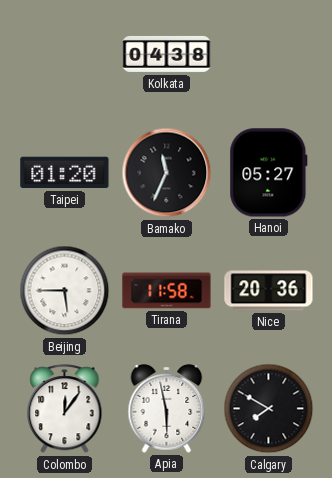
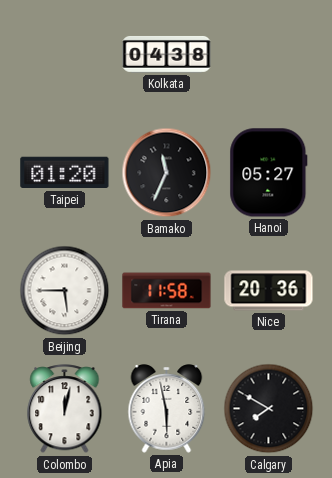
Colombo: 12:06 -> 12:02
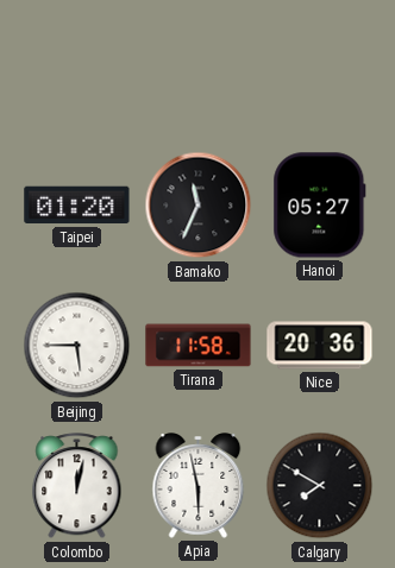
Kolkata: 04:38 -> none
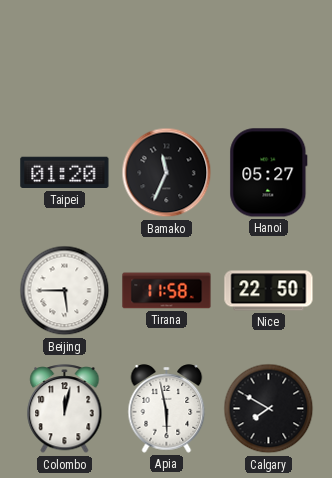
Nice: 20:36 -> 22:50
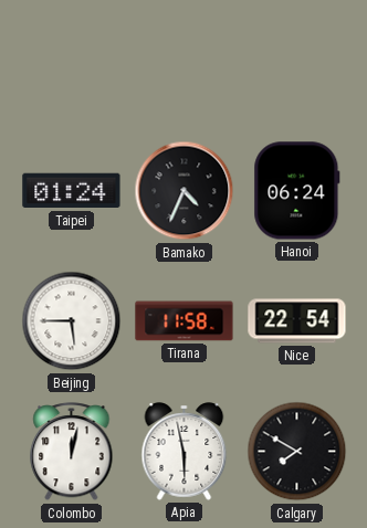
Taipei: 01:20 -> 01:24
Bamako: 11:34 -> 4:34
Hanoi: 05:27 -> 06:24
Nice: 22:50 -> 22:54
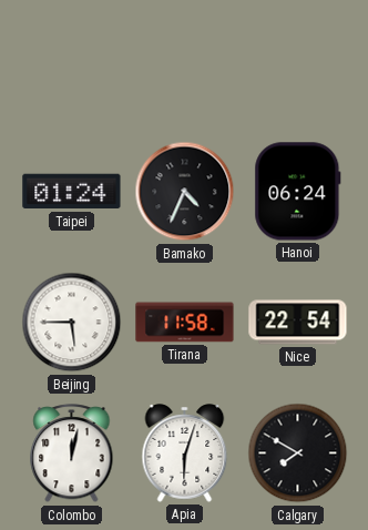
Apia: 5:58 -> 6:03
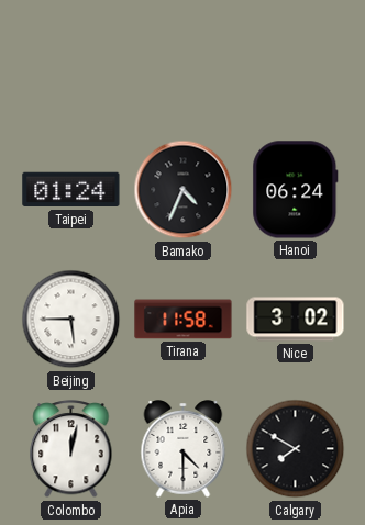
Nice: 22:54 -> 3:02
Apia: 6:03 -> 4:30
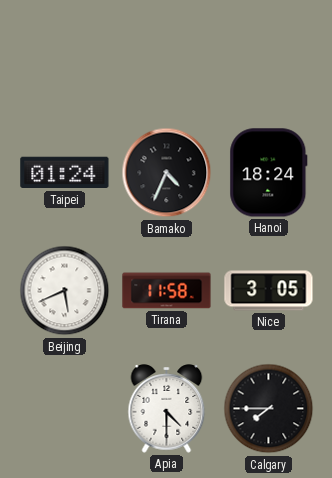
Hanoi: 06:24 -> 18:24
Beijing: 5:45 -> 5:41
Nice: 3:02 -> 3:05
Colombo: 12:02 -> none
Calgary: 7:50 -> 7:45
